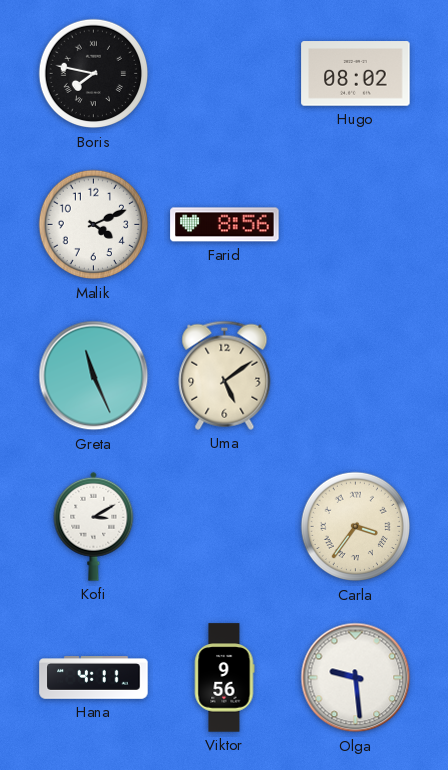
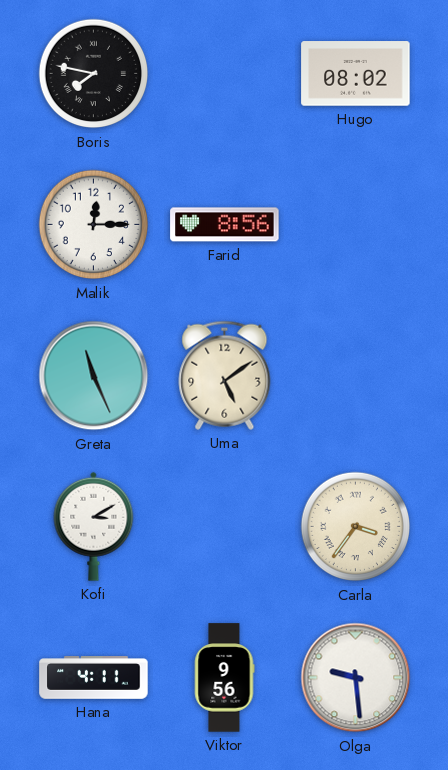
Malik: 4:11 -> 12:15
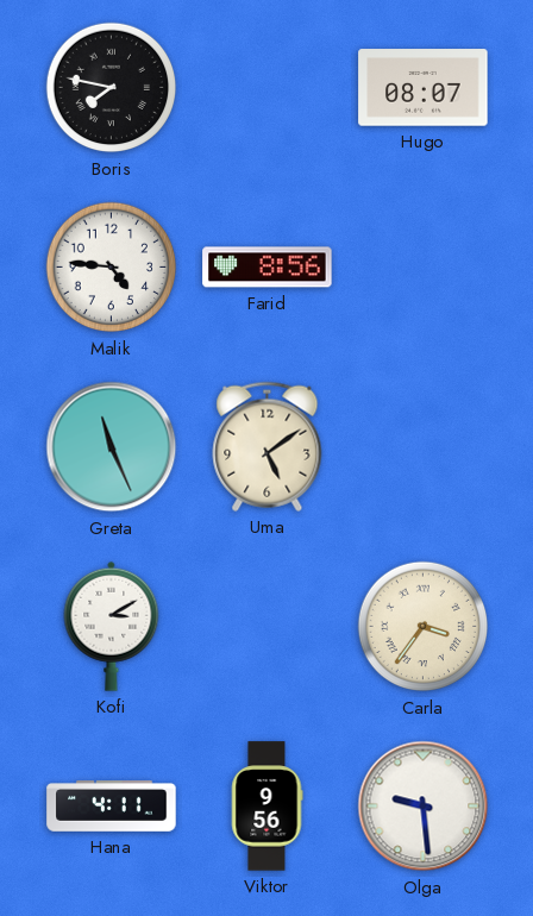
Hugo: 08:02 -> 08:07
Malik: 12:15 -> 4:46
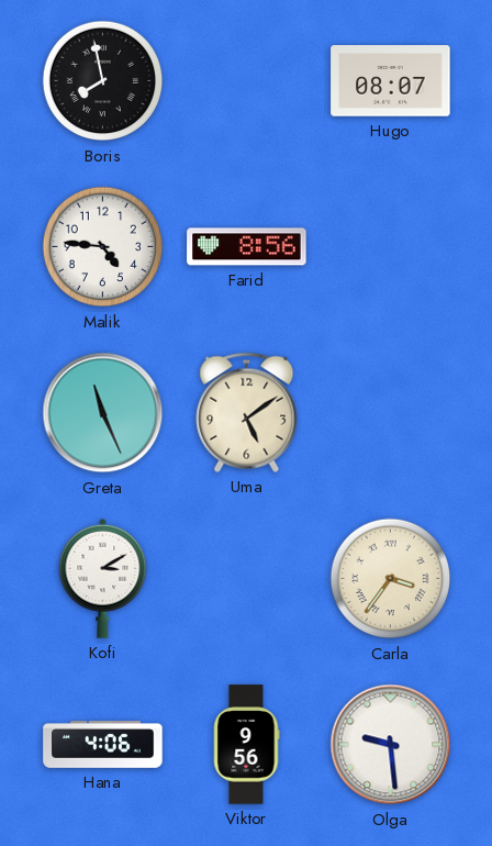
Boris: 7:47 -> 7:58
Hana: 4:11 -> 4:06
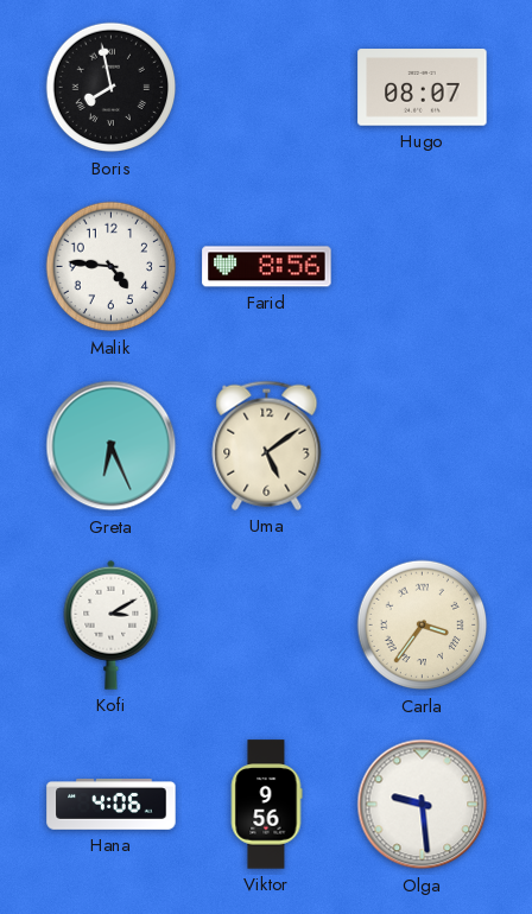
Greta: 11:26 -> 6:26
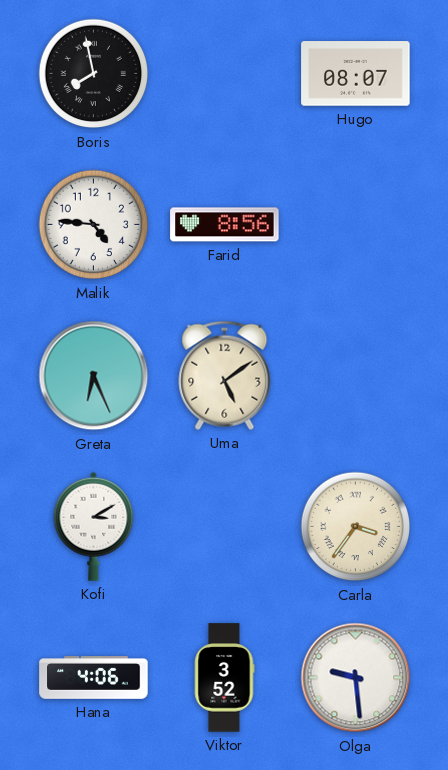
Viktor: 9:56 -> 3:52
